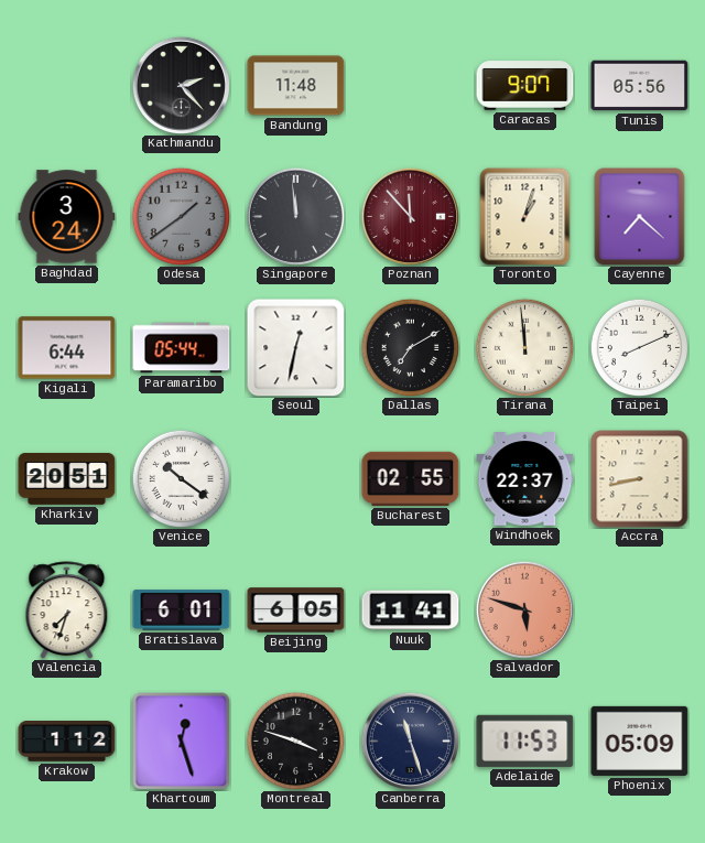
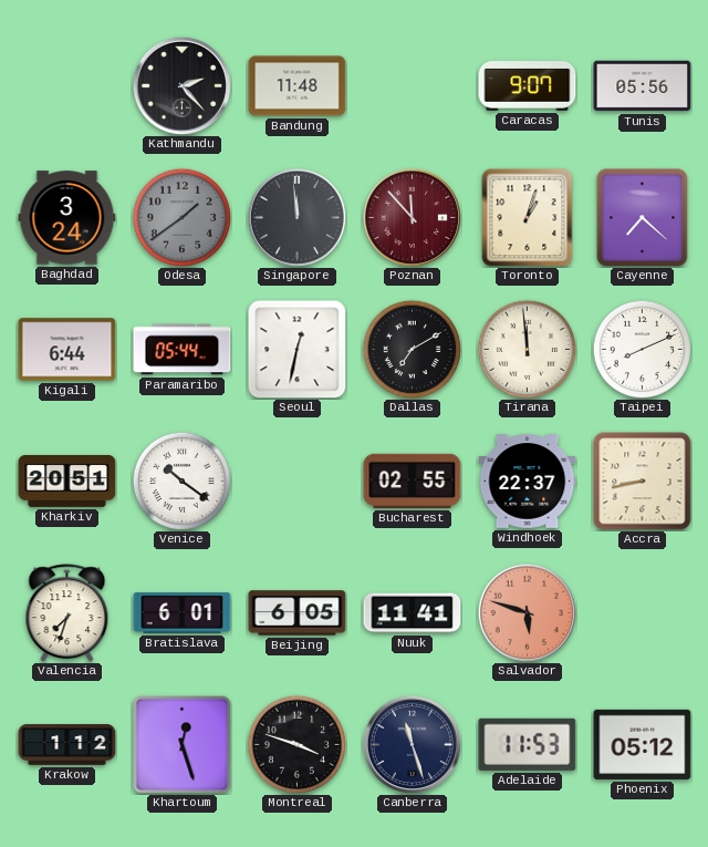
Phoenix: 05:09 -> 05:12
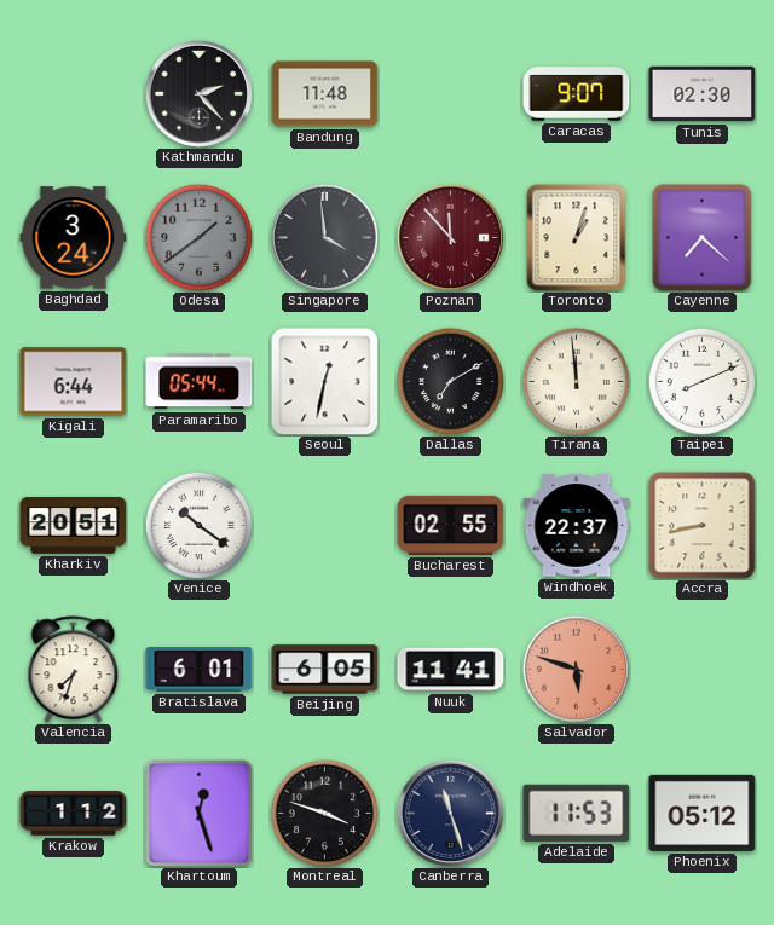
Tunis: 05:56 -> 02:30
Singapore: 11:59 -> 3:59
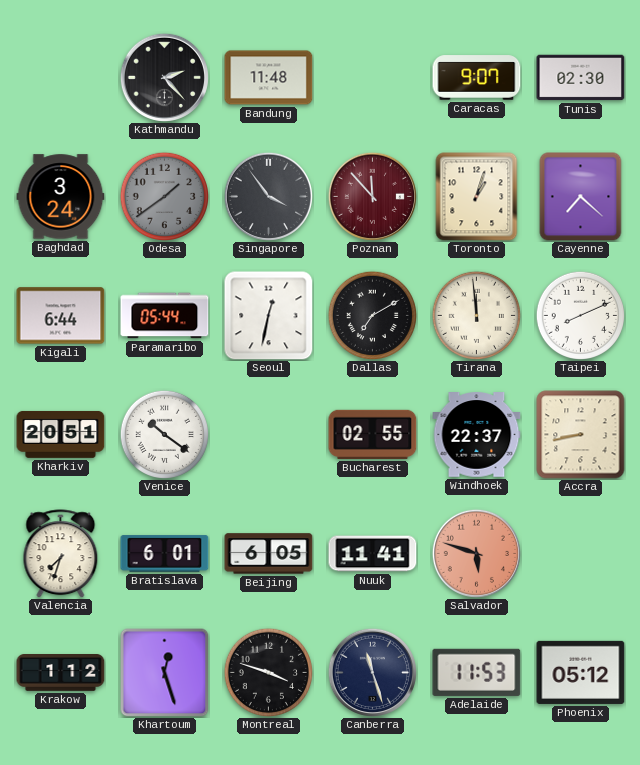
Singapore: 3:59 -> 3:54
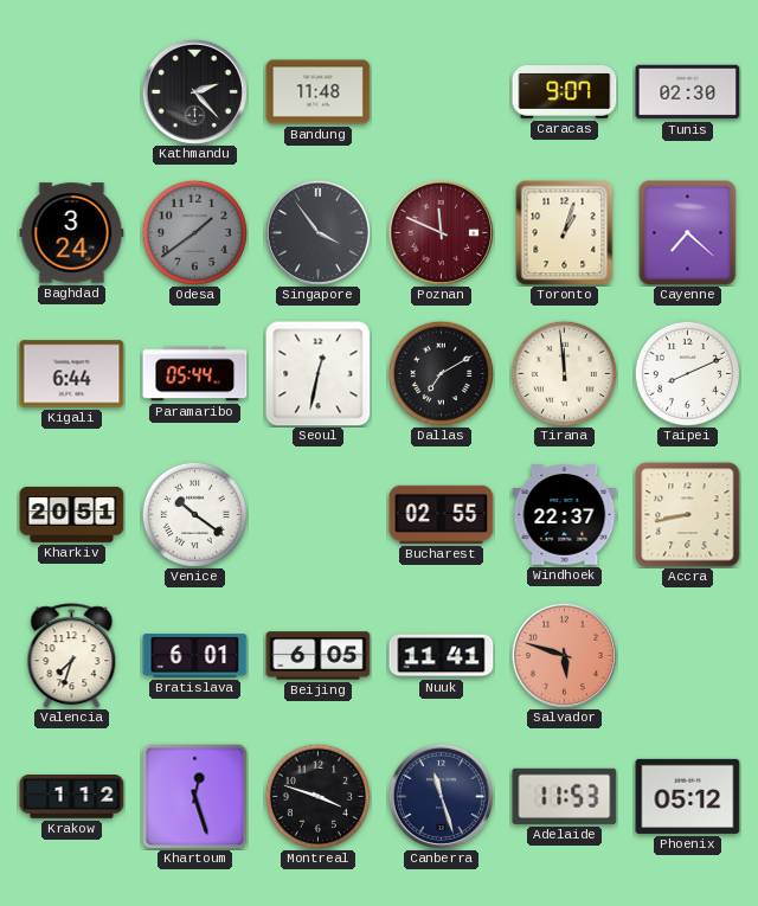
Poznan: 11:53 -> 11:49
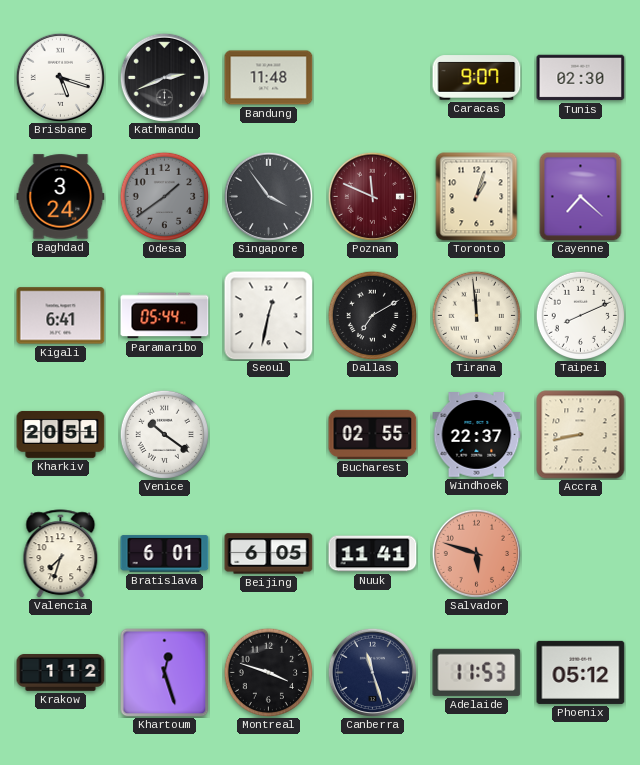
Brisbane: none -> 5:18
Kathmandu: 2:23 -> 2:41
Kigali: 6:44 -> 6:41
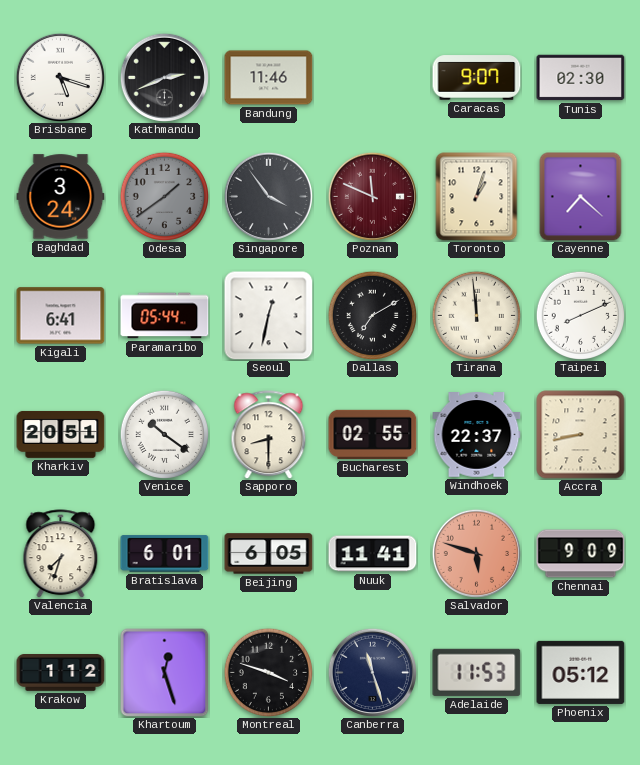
Bandung: 11:48 -> 11:46
Sapporo: none -> 8:30
Chennai: none -> 9:09
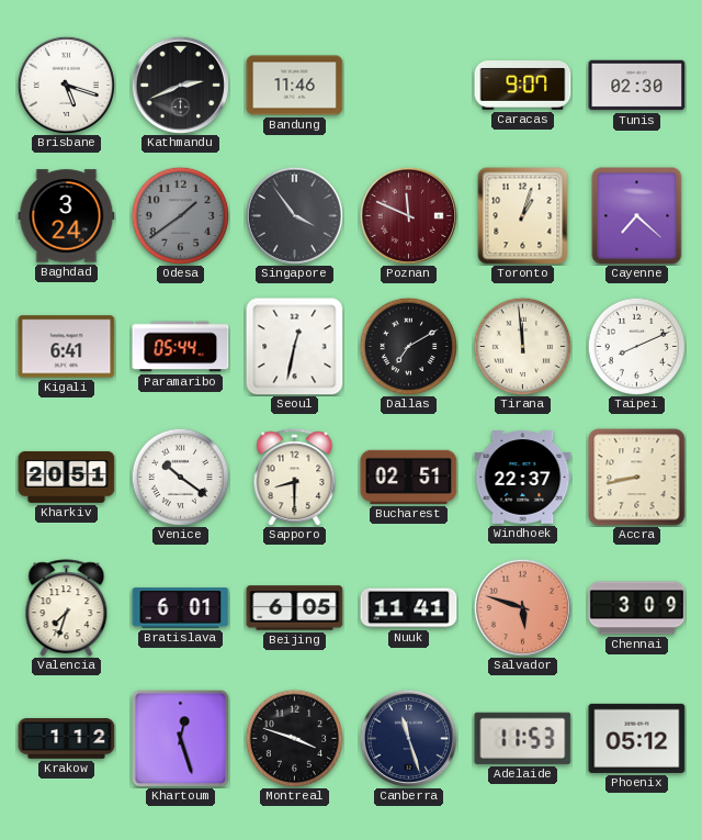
Bucharest: 02:55 -> 02:51
Chennai: 9:09 -> 3:09
